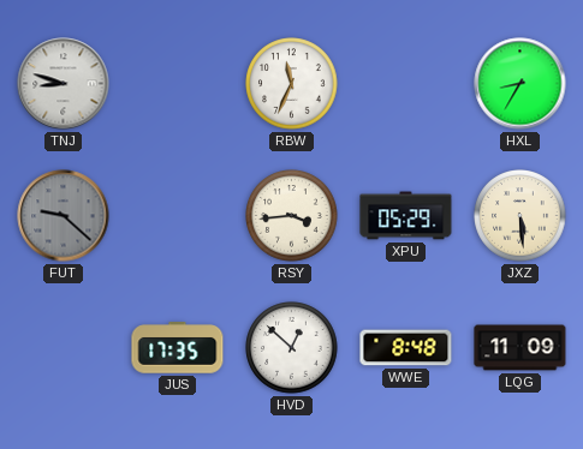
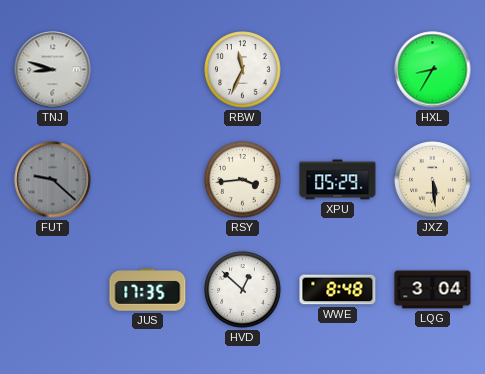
LQG: 11:09 -> 3:04
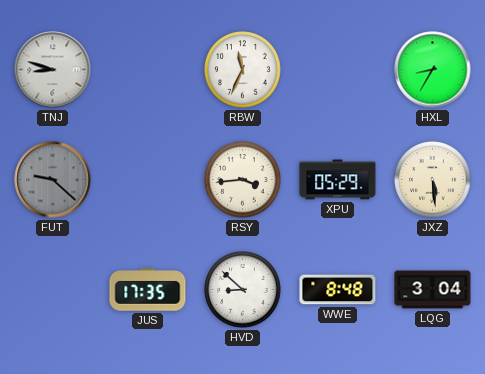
HVD: 12:52 -> 8:52
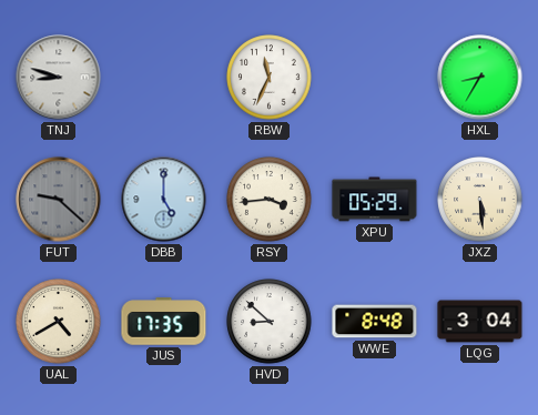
DBB: none -> 5:00
UAL: none -> 4:40
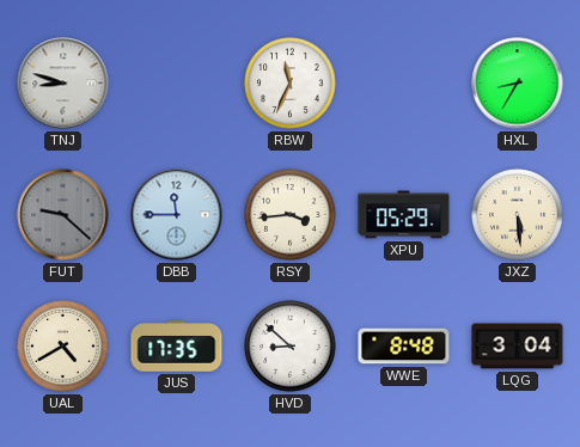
DBB: 5:00 -> 11:45
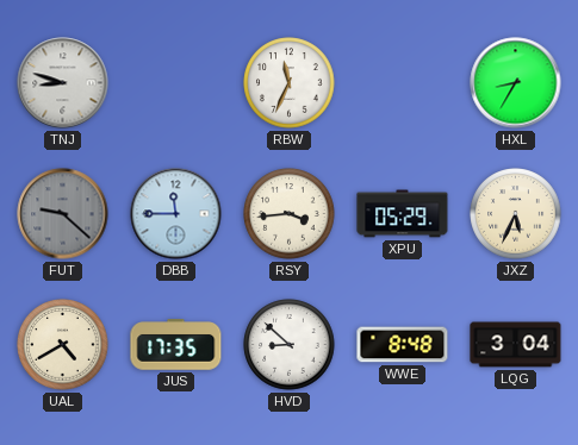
JXZ: 5:29 -> 5:34
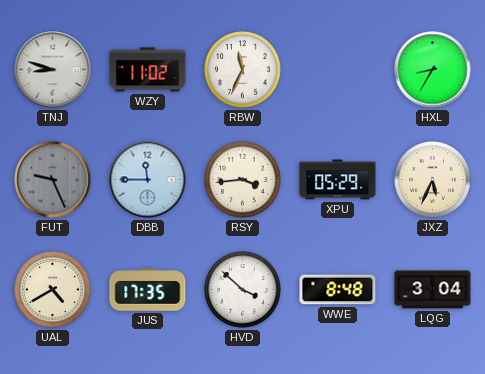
WZY: none -> 11:02
FUT: 9:22 -> 9:26
HVD: 8:52 -> 3:52
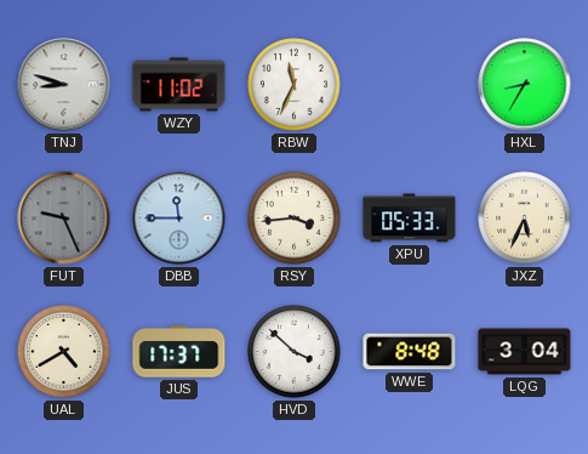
XPU: 05:29 -> 05:33
JUS: 17:35 -> 17:37
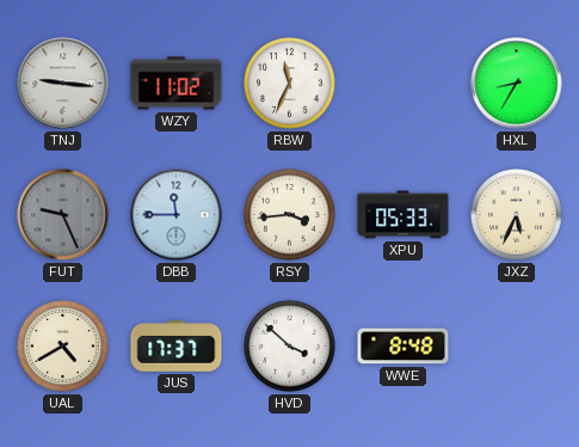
TNJ: 8:48 -> 9:16
LQG: 3:04 -> none
